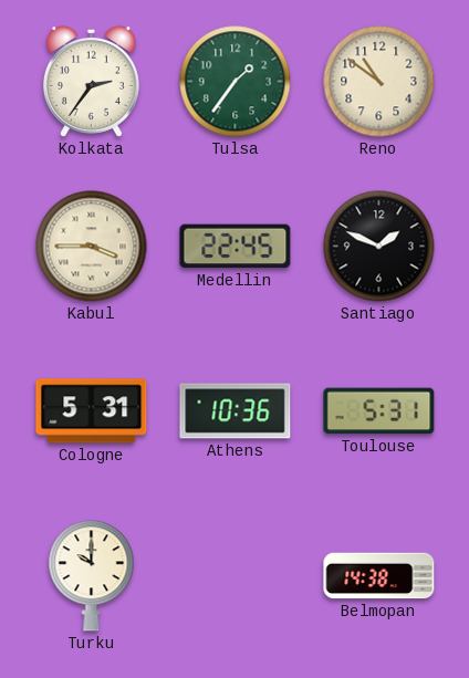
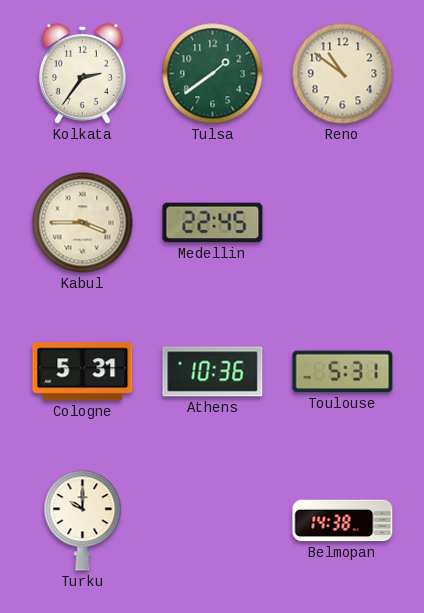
Tulsa: 1:36 -> 1:39
Santiago: 1:49 -> none
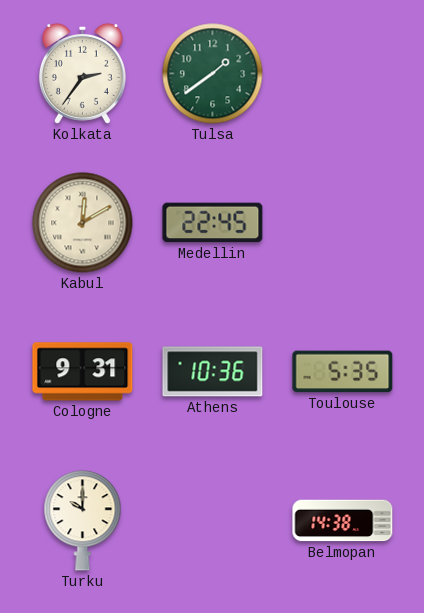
Reno: 10:51 -> none
Kabul: 3:45 -> 12:10
Cologne: 5:31 -> 9:31
Toulouse: 5:31 -> 5:35
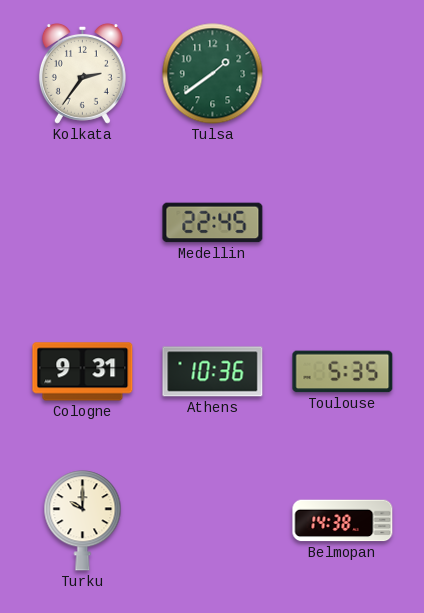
Kabul: 12:10 -> none
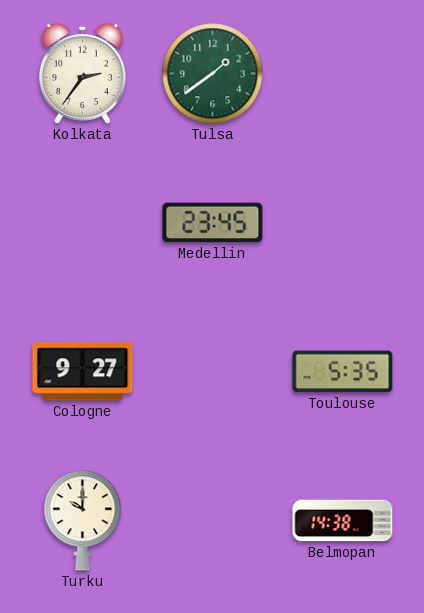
Medellin: 22:45 -> 23:45
Cologne: 9:31 -> 9:27
Athens: 10:36 -> none
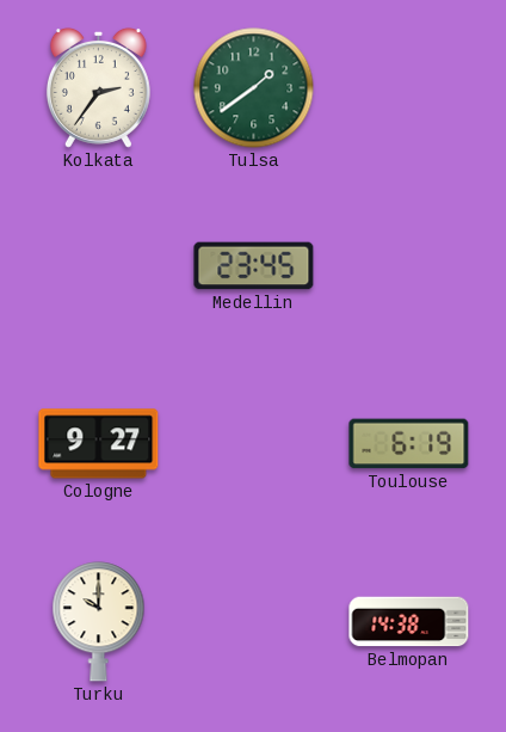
Toulouse: 5:35 -> 6:19
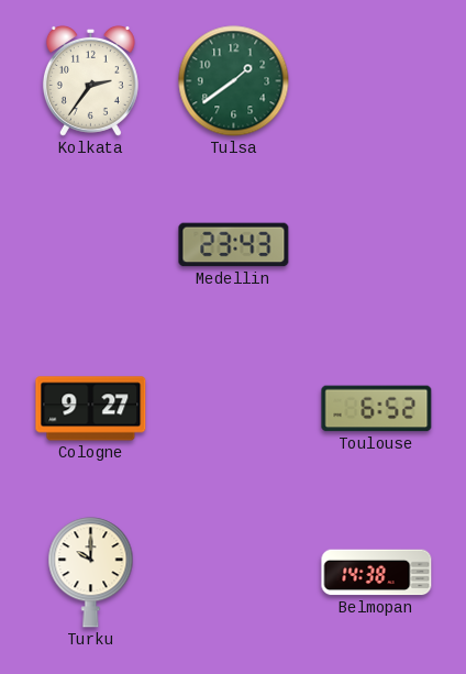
Medellin: 23:45 -> 23:43
Toulouse: 6:19 -> 6:52
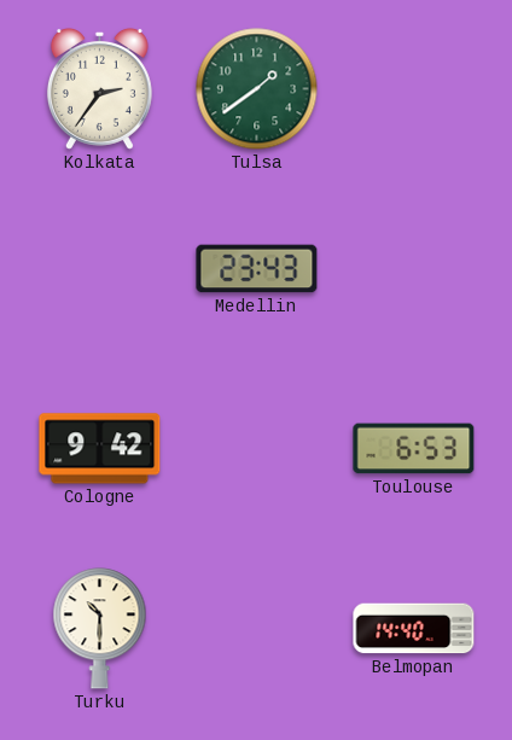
Cologne: 9:27 -> 9:42
Toulouse: 6:52 -> 6:53
Turku: 10:00 -> 10:30
Belmopan: 14:38 -> 14:40
